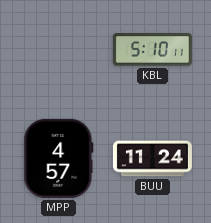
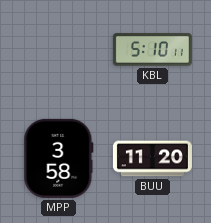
MPP: 4:57 -> 3:58
BUU: 11:24 -> 11:20
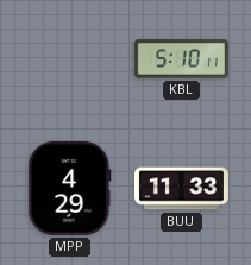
MPP: 3:58 -> 4:29
BUU: 11:20 -> 11:33
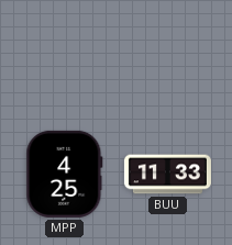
KBL: 5:10 -> none
MPP: 4:29 -> 4:25
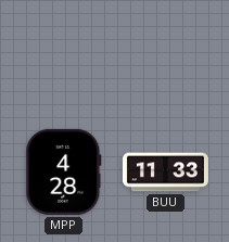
MPP: 4:25 -> 4:28
